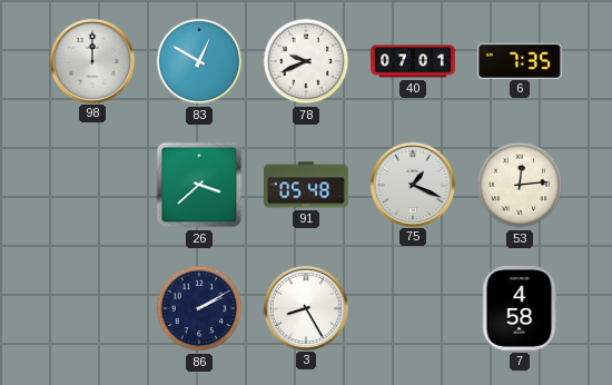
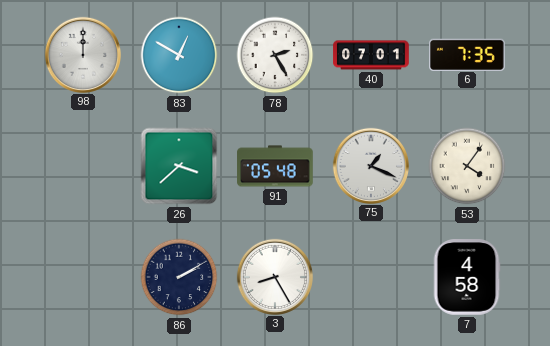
78: 9:41 -> 2:25
53: 12:14 -> 4:06
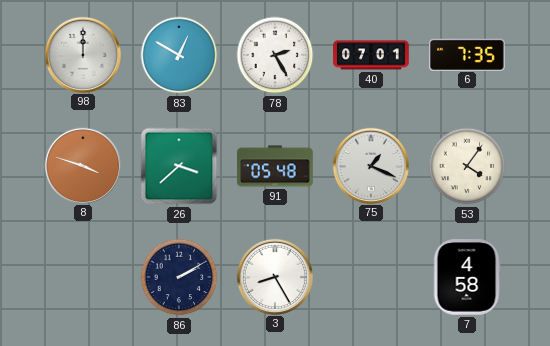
8: none -> 3:48
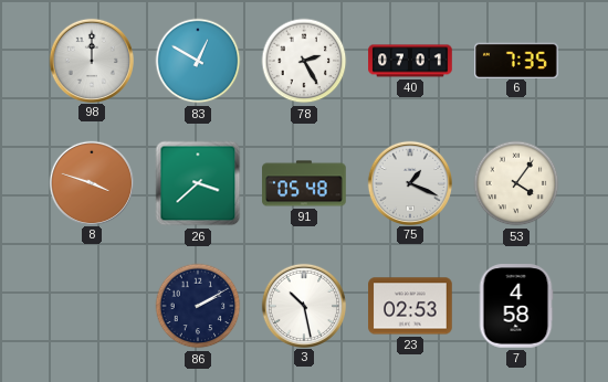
3: 8:25 -> 10:28
23: none -> 02:53
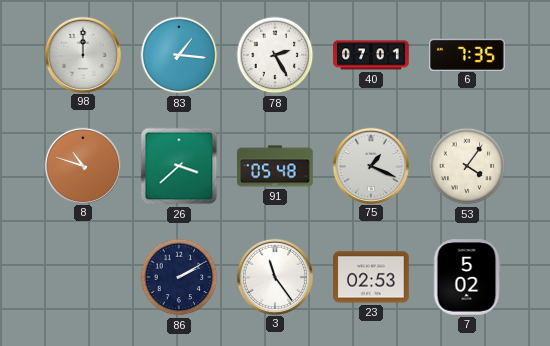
83: 12:50 -> 1:16
8: 3:48 -> 10:48
3: 10:28 -> 11:24
7: 4:58 -> 5:02
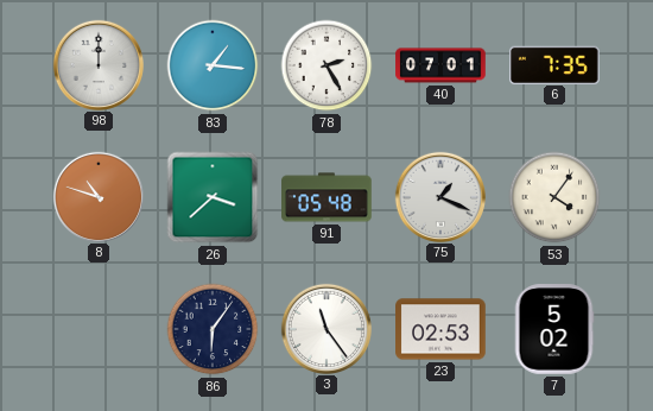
86: 2:10 -> 6:06
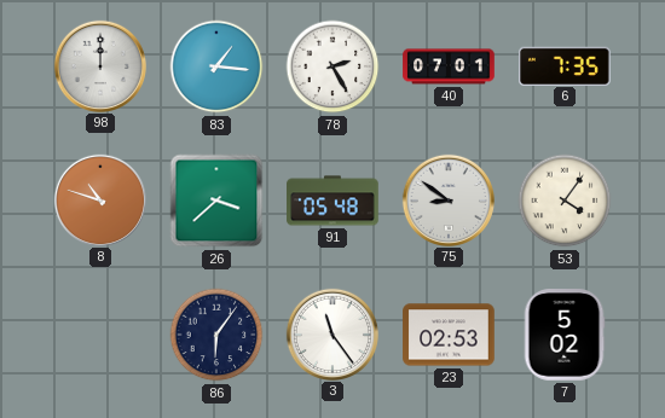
75: 1:19 -> 8:51
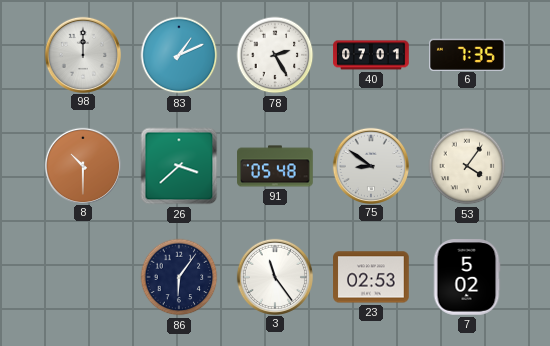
83: 1:16 -> 1:11
8: 10:48 -> 10:30
